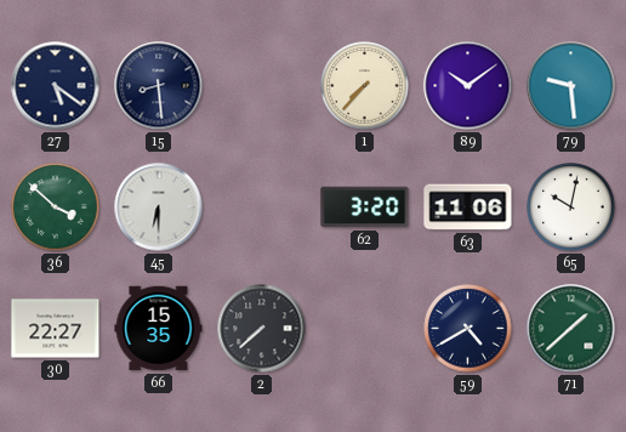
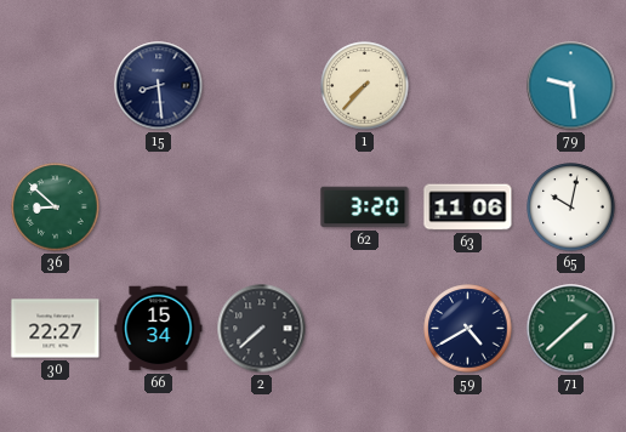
27: 5:21 -> none
89: 10:09 -> none
36: 3:52 -> 8:52
45: 6:30 -> none
66: 15:35 -> 15:34
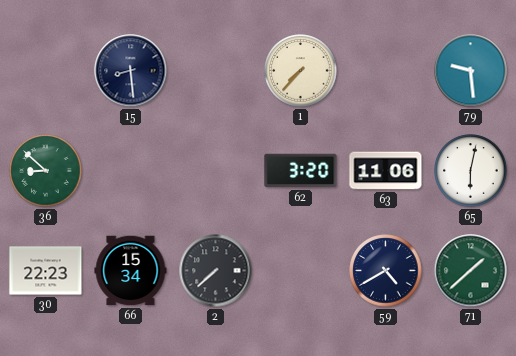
65: 10:02 -> 6:02
30: 22:27 -> 22:23
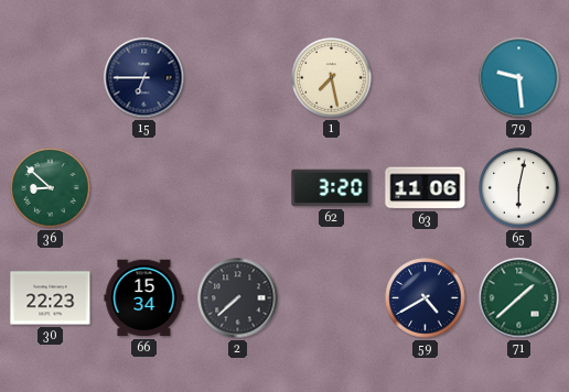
15: 8:29 -> 6:45
1: 7:37 -> 7:28
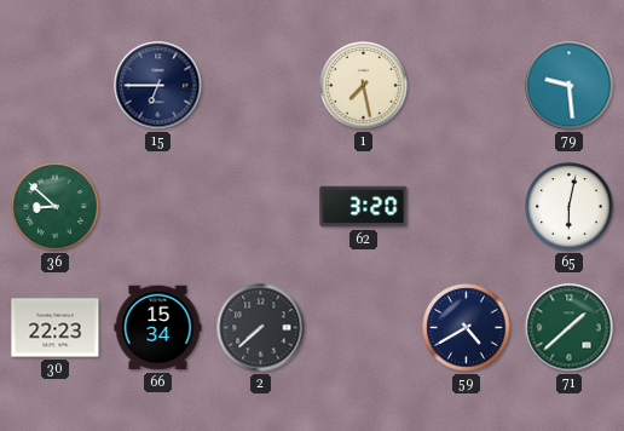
63: 11:06 -> none
